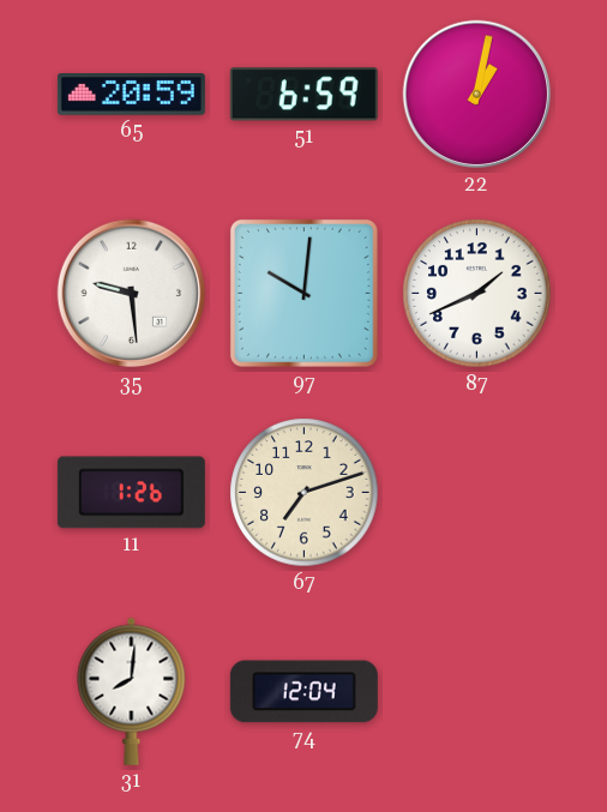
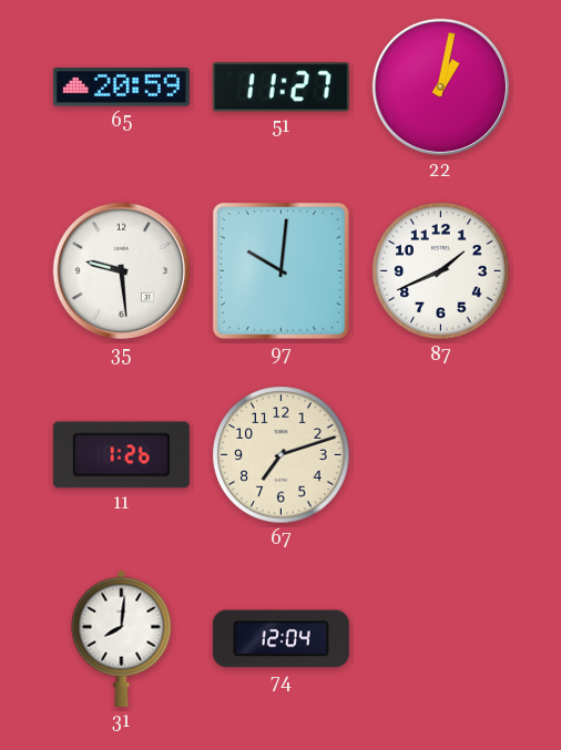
51: 6:59 -> 11:27
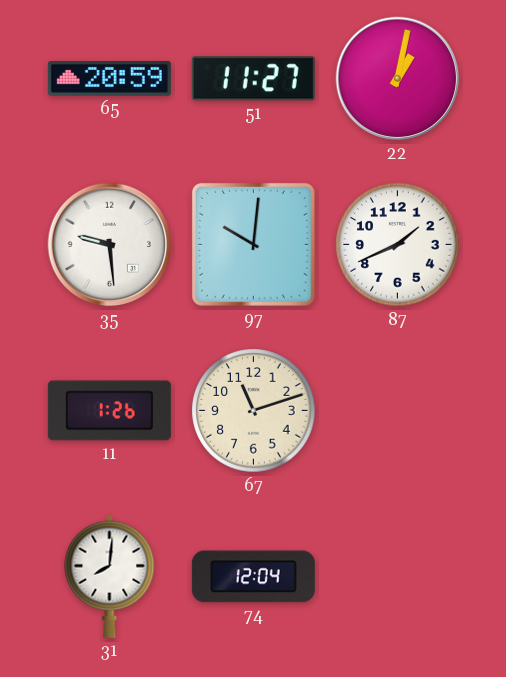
67: 7:12 -> 11:12
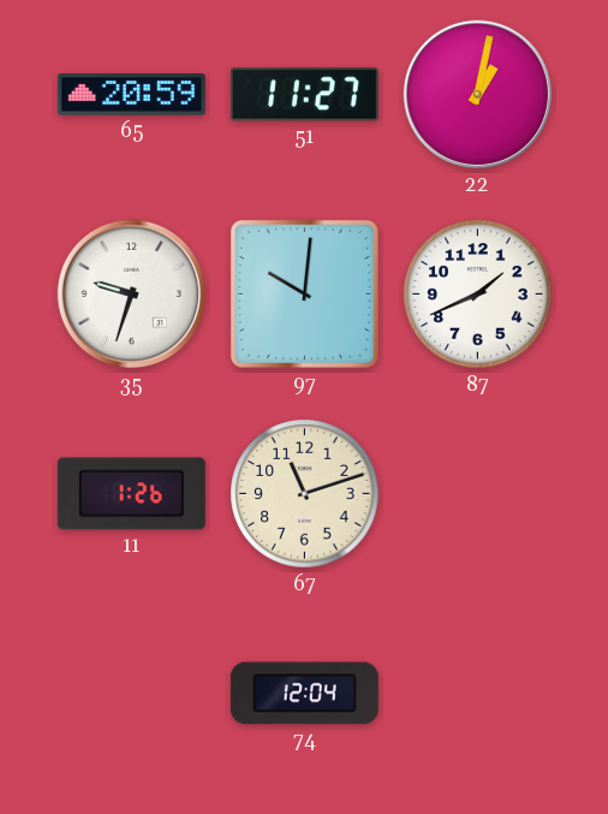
35: 9:29 -> 9:33
31: 8:01 -> none
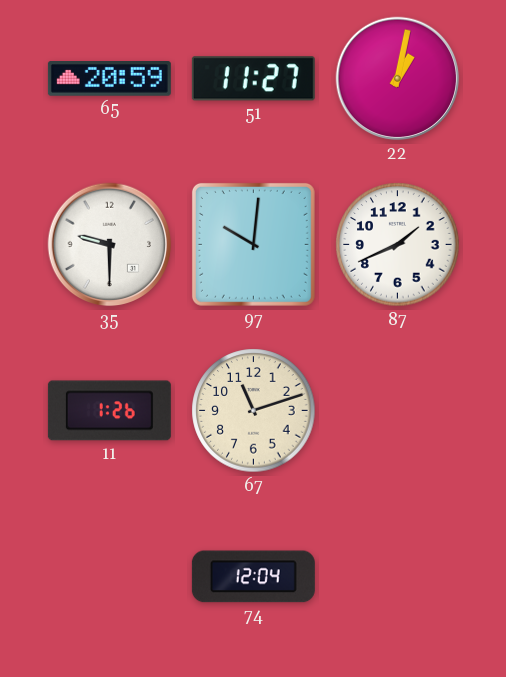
35: 9:33 -> 9:30
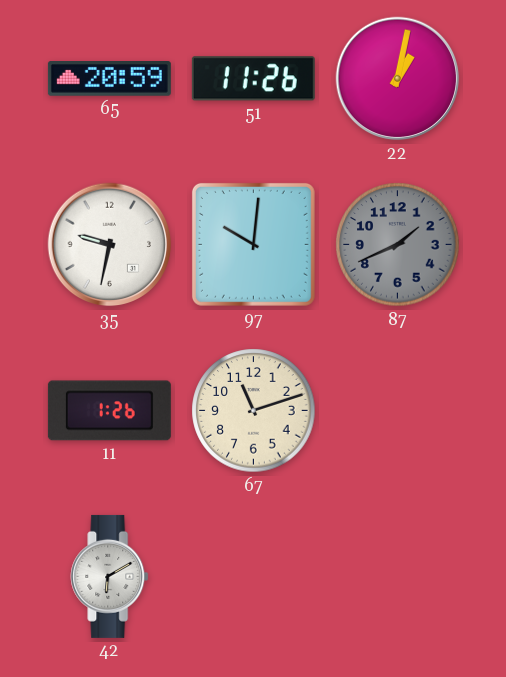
51: 11:27 -> 11:26
35: 9:30 -> 9:32
87 dial: white -> grey
42: none -> 6:10
74: 12:04 -> none
